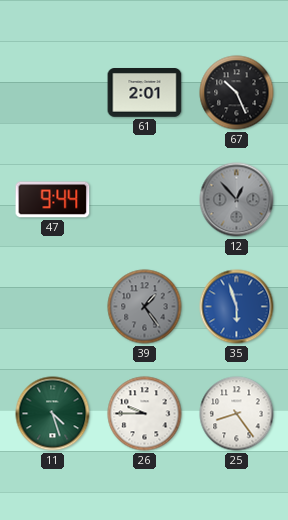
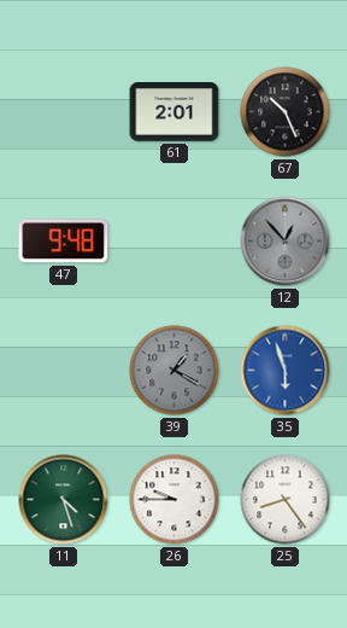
47: 9:44 -> 9:48
39: 1:24 -> 1:20
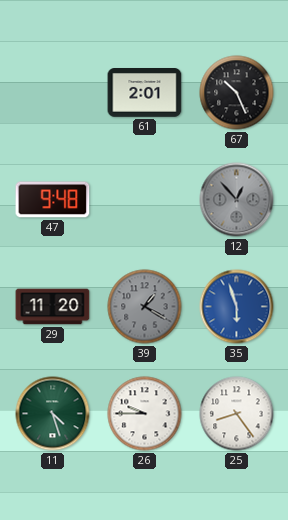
29: none -> 11:20
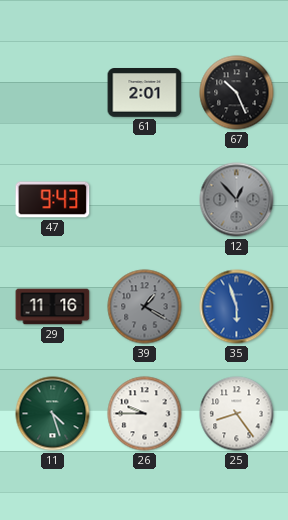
47: 9:48 -> 9:43
29: 11:20 -> 11:16
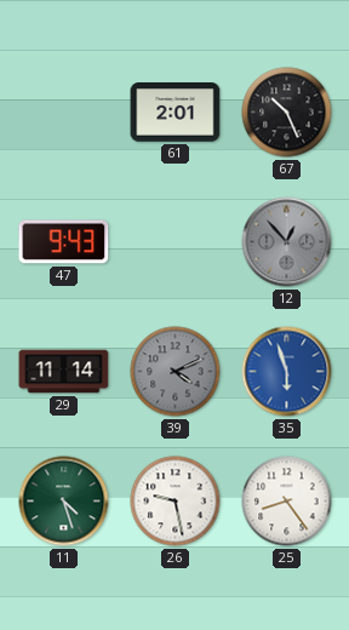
29: 11:16 -> 11:14
39: 1:20 -> 4:11
26: 9:45 -> 9:28
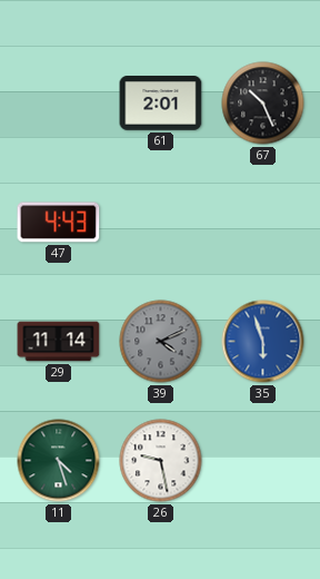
47: 9:43 -> 4:43
12: 12:53 -> none
25: 8:24 -> none
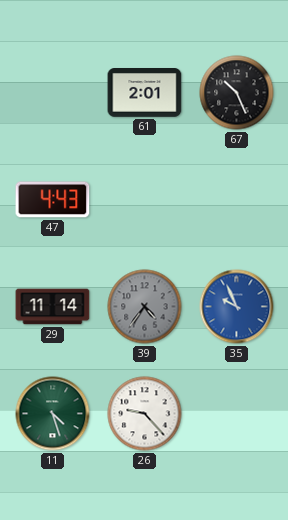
39: 4:11 -> 4:36
35: 5:57 -> 9:56
26: 9:28 -> 9:23
